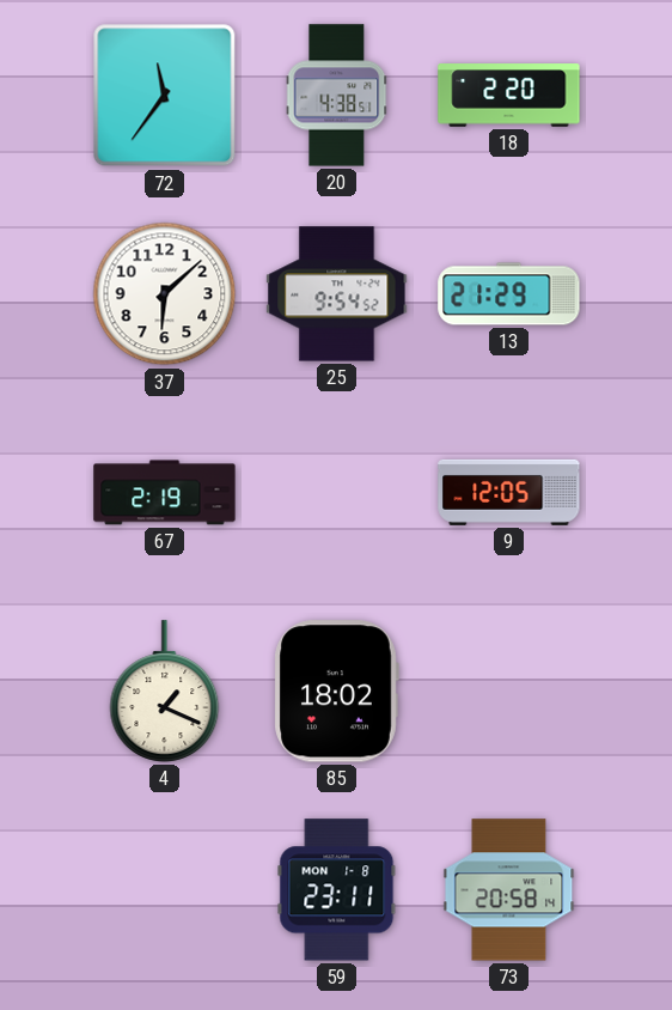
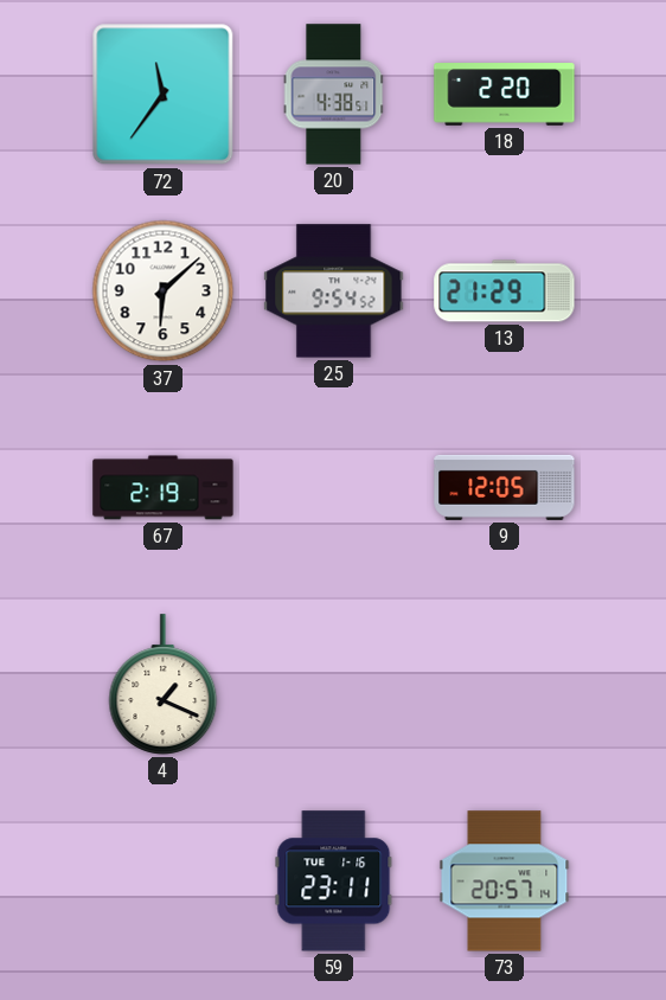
85: 18:02 -> none
59 date: MON 1-8 -> TUE 1-16
73: 20:58 -> 20:57
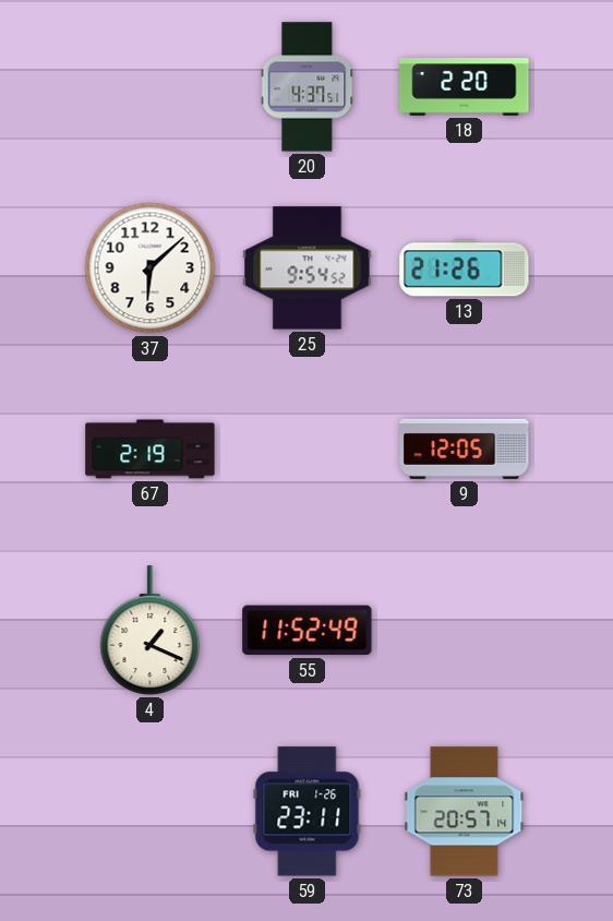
72: 11:36 -> none
20: 4:38 -> 4:37
13: 21:29 -> 21:26
55: none -> 11:52
59 date: TUE 1-16 -> FRI 1-26
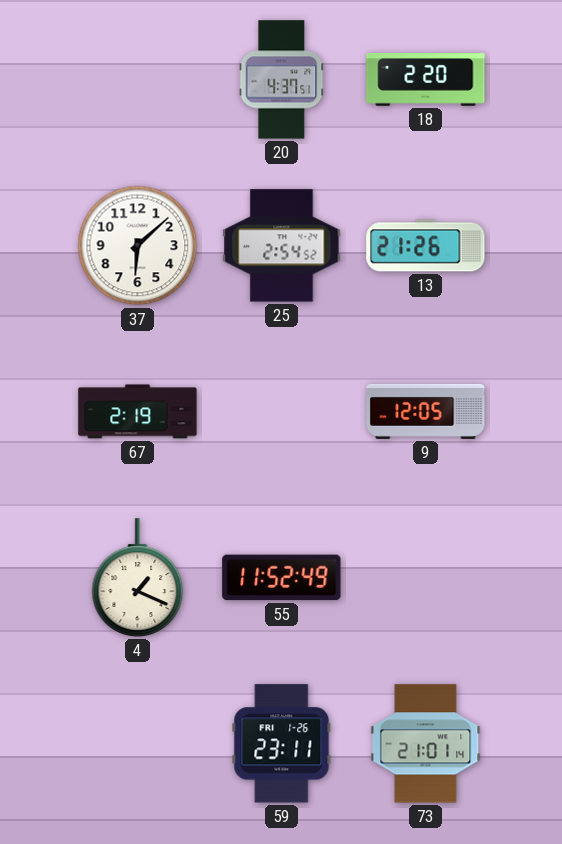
25: 9:54 -> 2:54
73: 20:57 -> 21:01
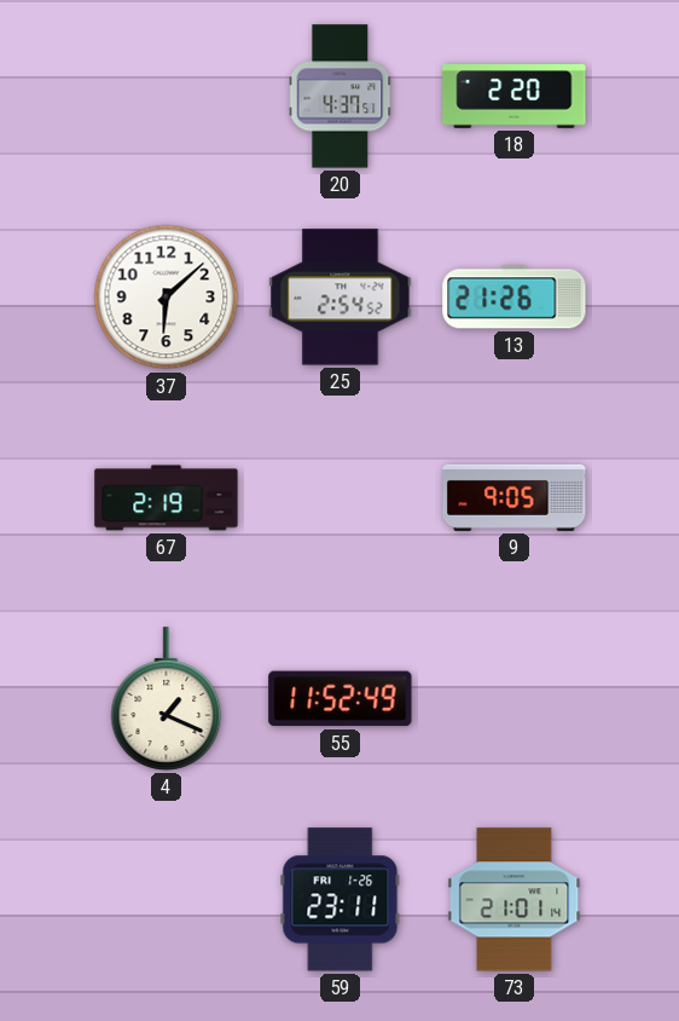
9: 12:05 -> 9:05
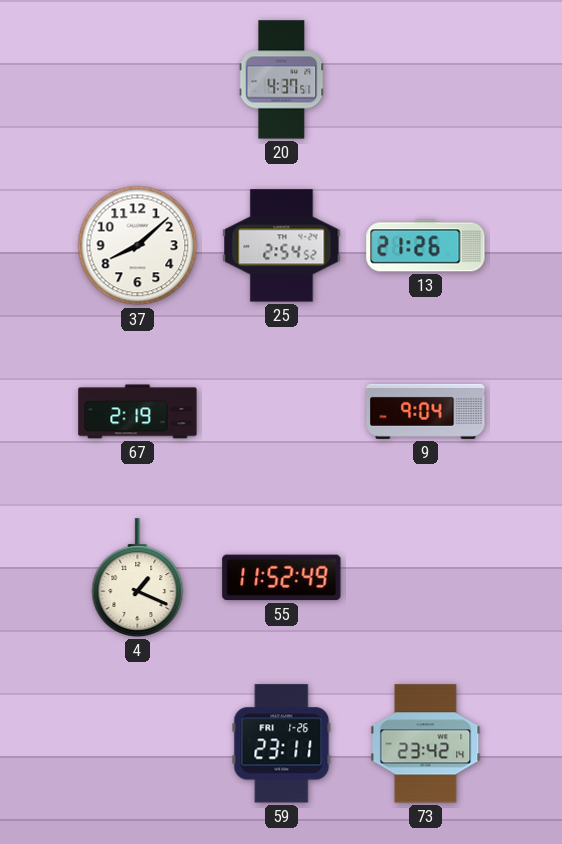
18: 2:20 -> none
37: 6:08 -> 8:08
9: 9:05 -> 9:04
73: 21:01 -> 23:42
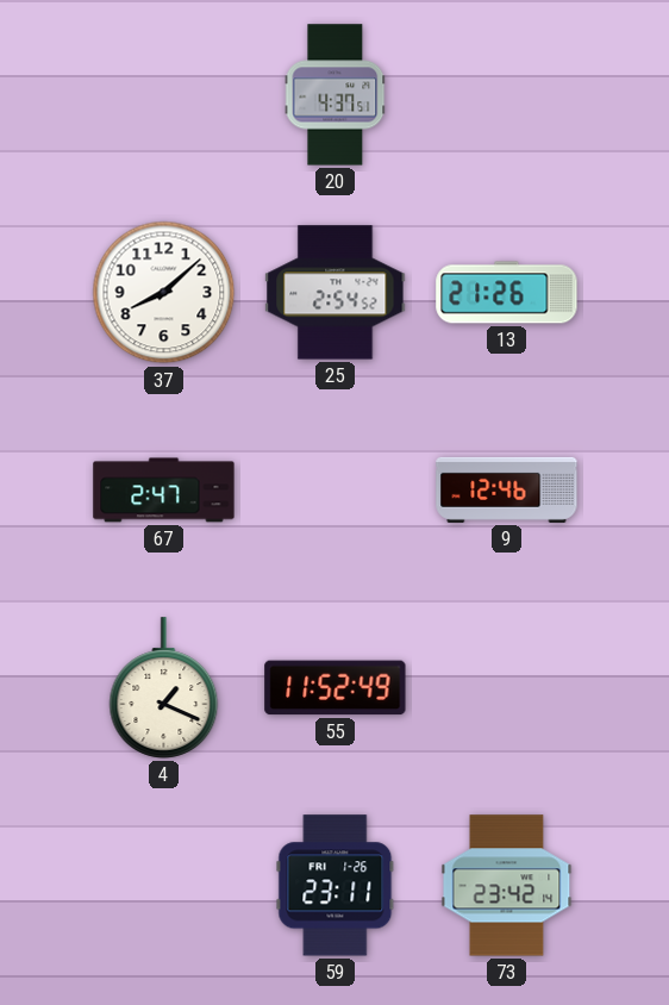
67: 2:19 -> 2:47
9: 9:04 -> 12:46
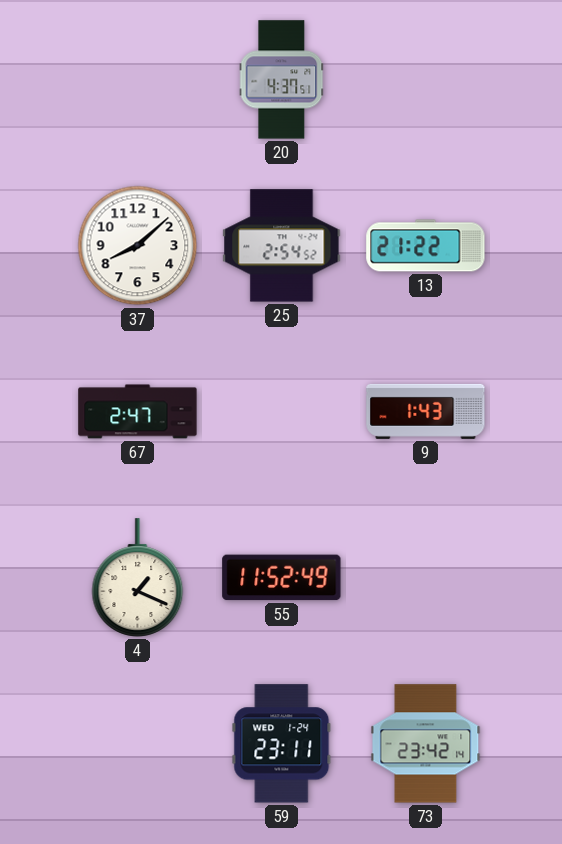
13: 21:26 -> 21:22
9: 12:46 -> 1:43
59 date: FRI 1-26 -> WED 1-24
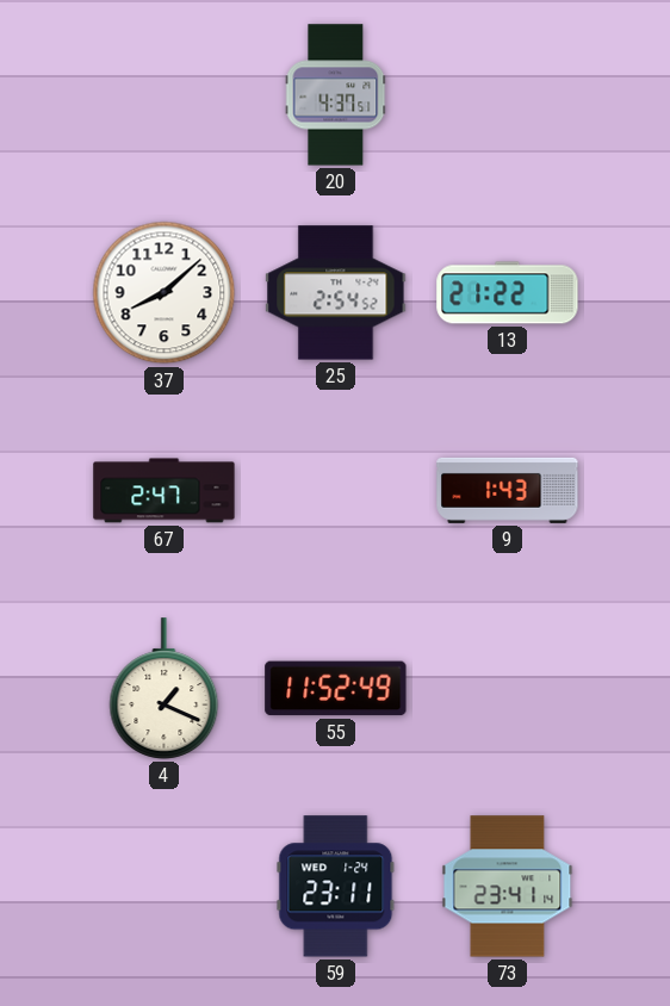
73: 23:42 -> 23:41
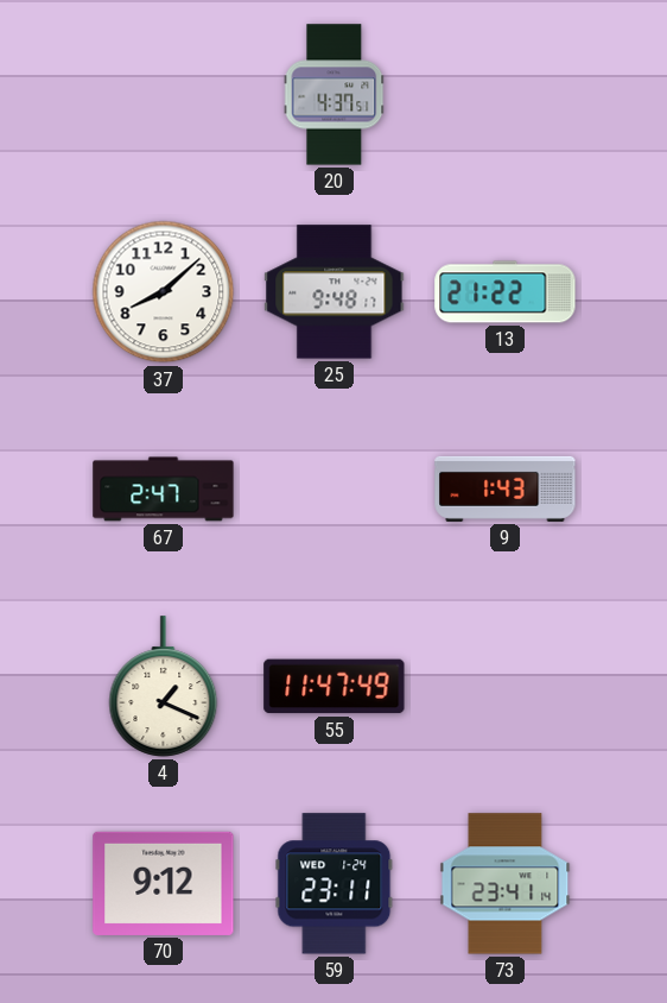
25: 2:54 -> 9:48
55: 11:52 -> 11:47
70: none -> 9:12
